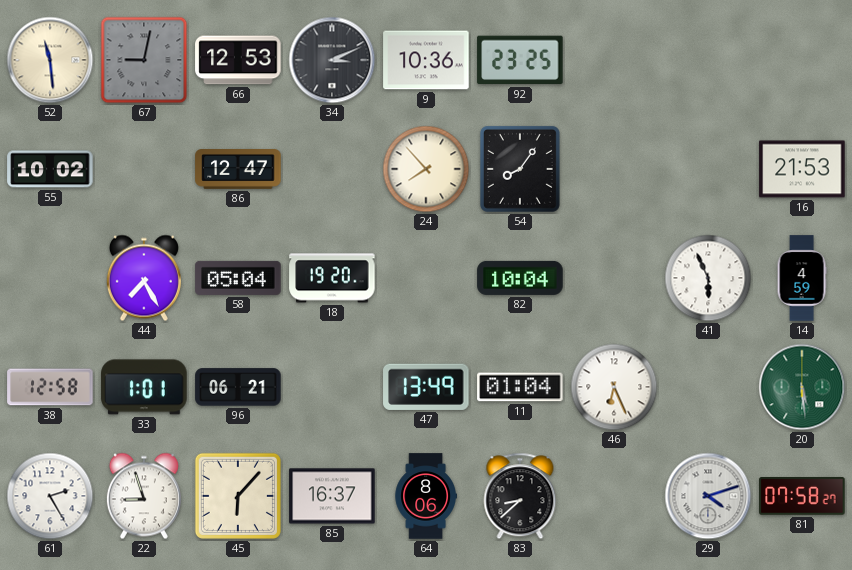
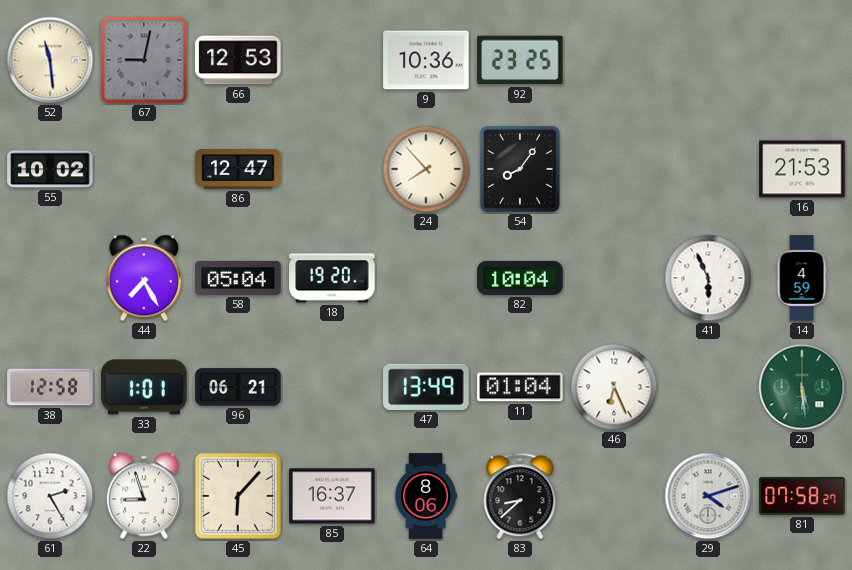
34: 3:11 -> none
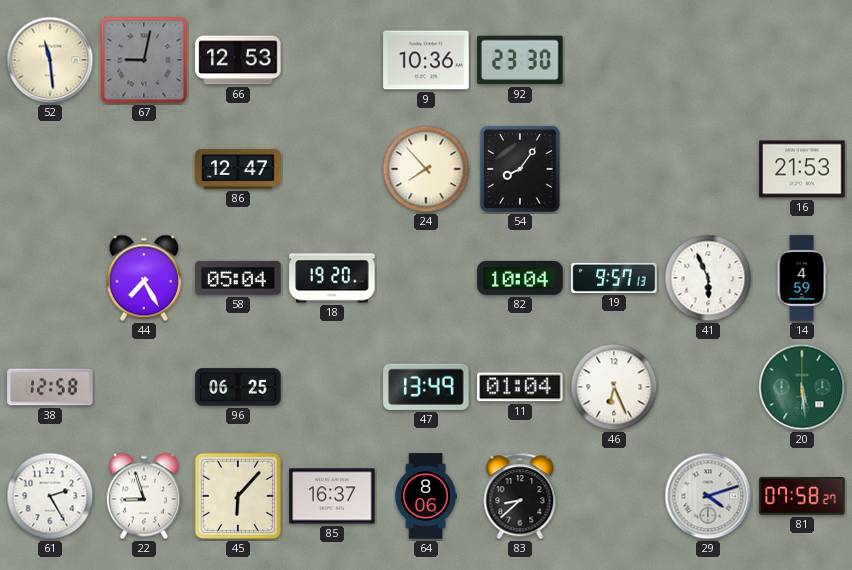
92: 23:25 -> 23:30
55: 10:02 -> none
19: none -> 9:57
33: 1:01 -> none
96: 06:21 -> 06:25
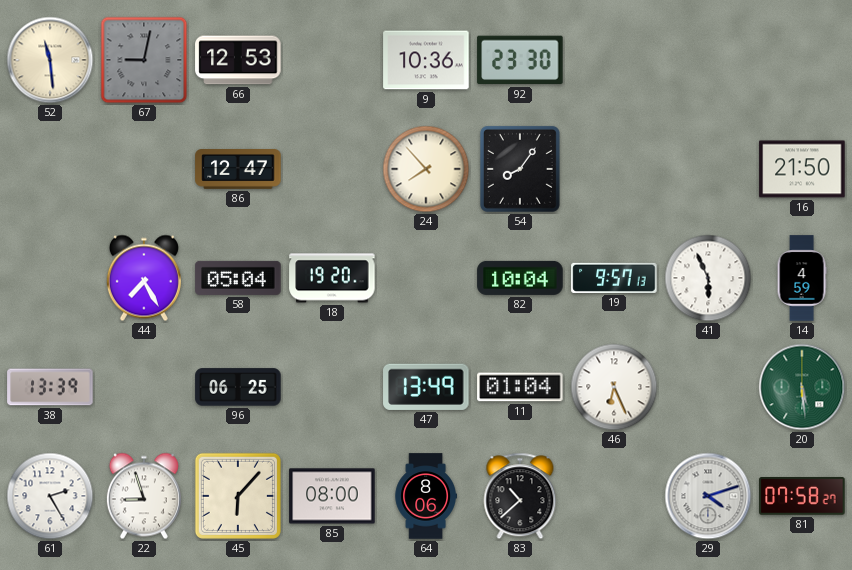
16: 21:53 -> 21:50
38: 12:58 -> 13:39
85: 16:37 -> 08:00
83: 8:38 -> 10:38
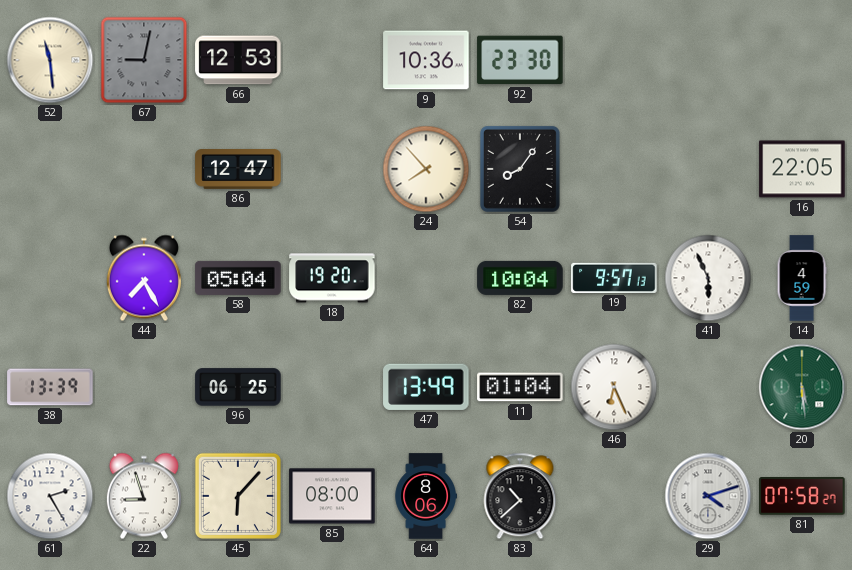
16: 21:50 -> 22:05
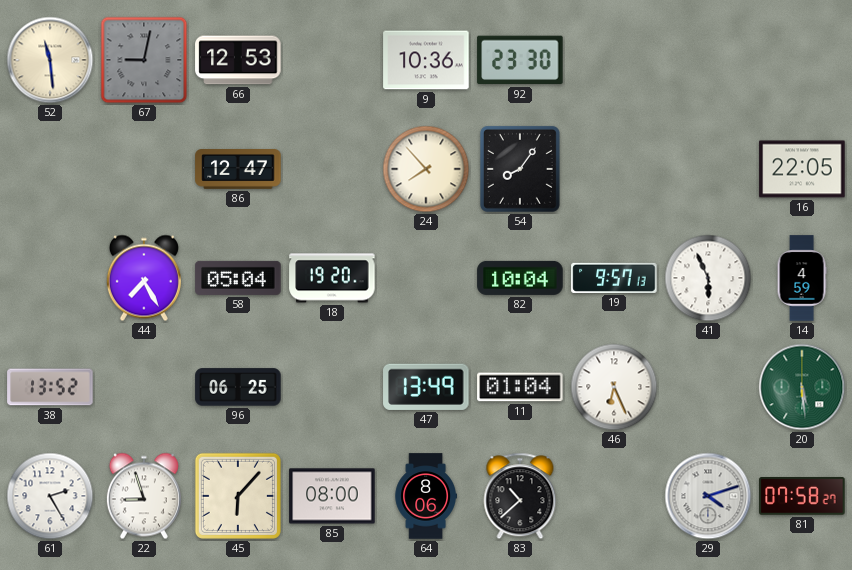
38: 13:39 -> 13:52
